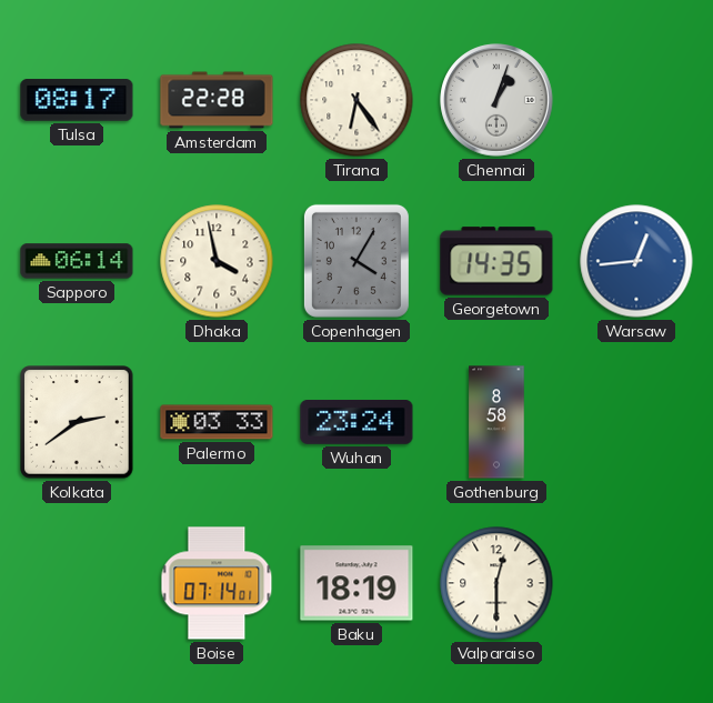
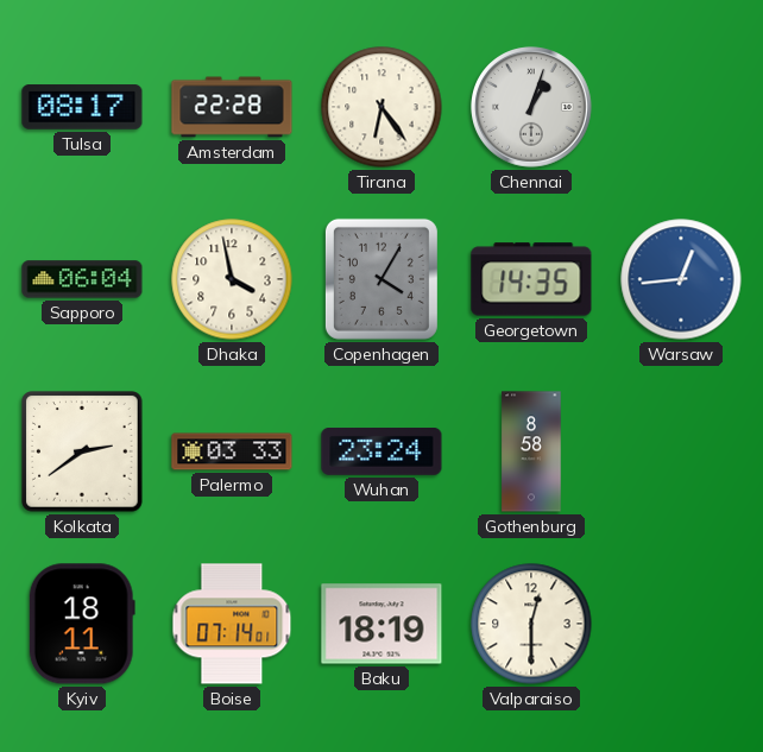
Sapporo: 06:14 -> 06:04
Kyiv: none -> 18:11
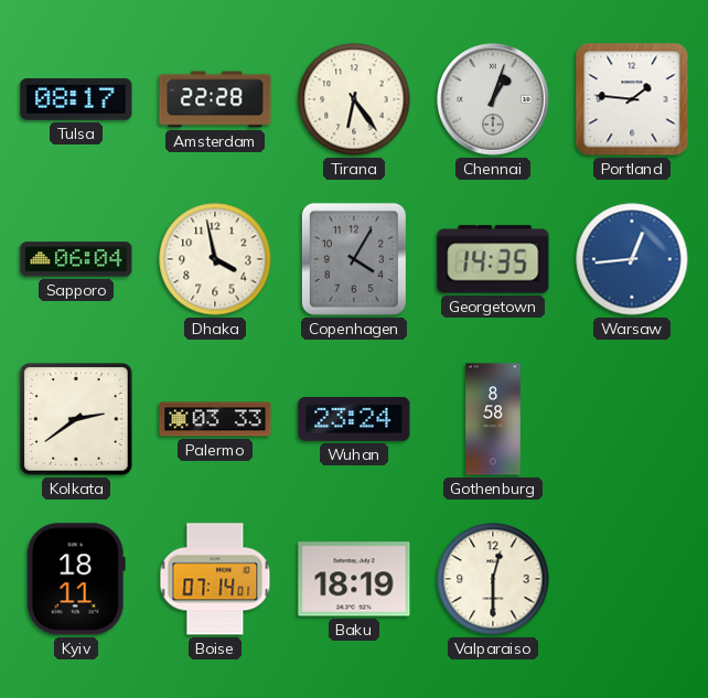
Portland: none -> 1:46
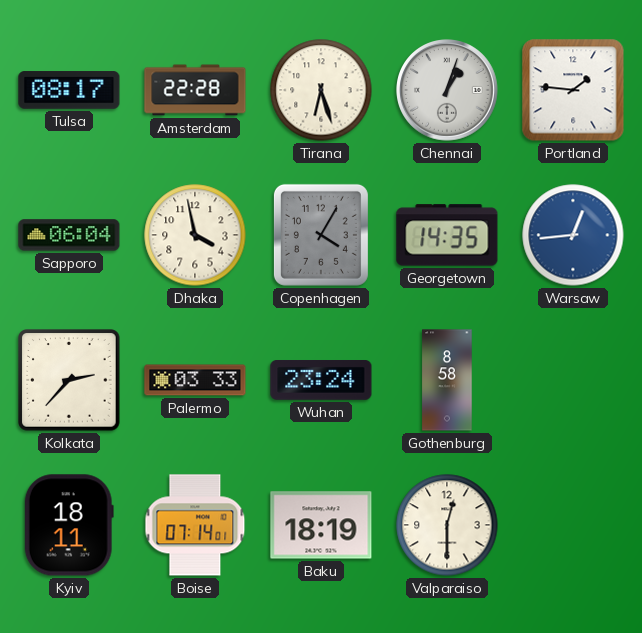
Tirana: 6:24 -> 6:27
Kolkata: 2:39 -> 2:37
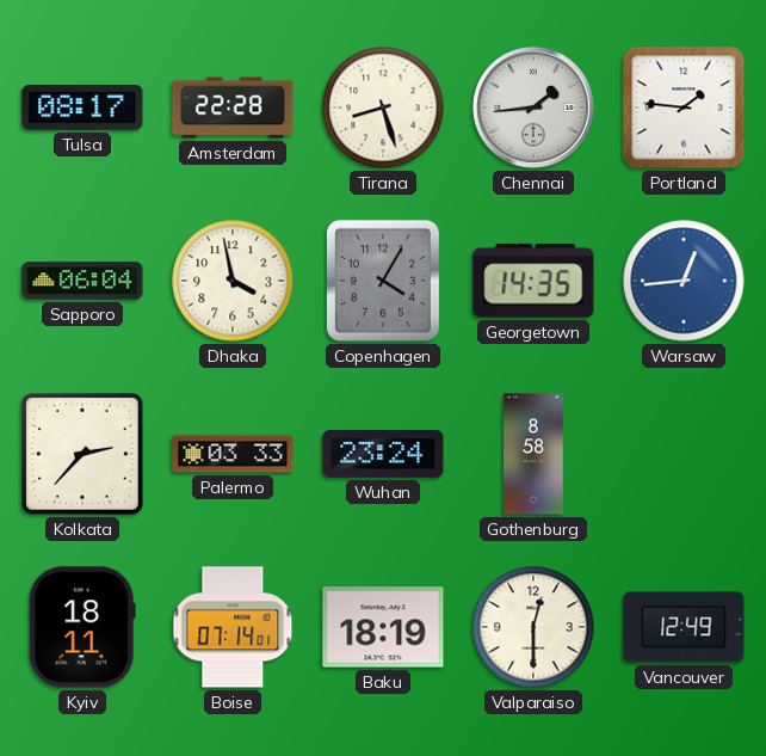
Tirana: 6:27 -> 8:27
Chennai: 1:03 -> 1:44
Vancouver: none -> 12:49
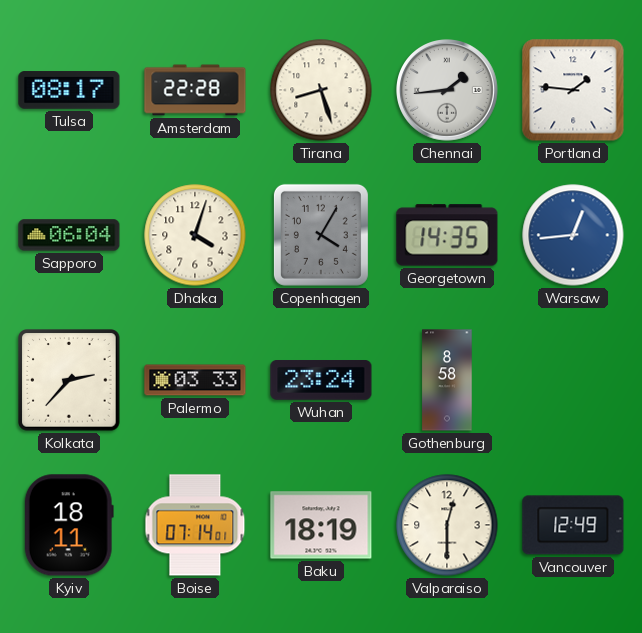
Dhaka: 3:58 -> 4:03
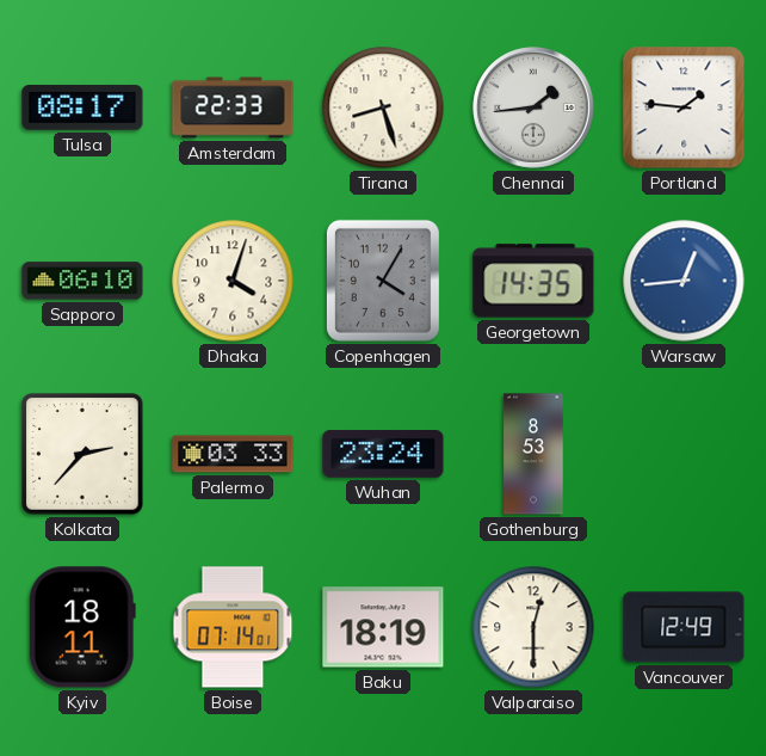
Amsterdam: 22:28 -> 22:33
Sapporo: 06:04 -> 06:10
Gothenburg: 8:58 -> 8:53
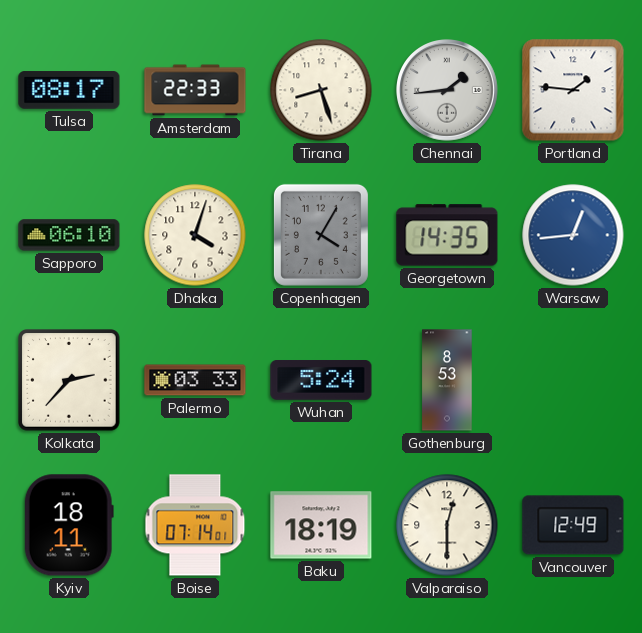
Wuhan: 23:24 -> 5:24
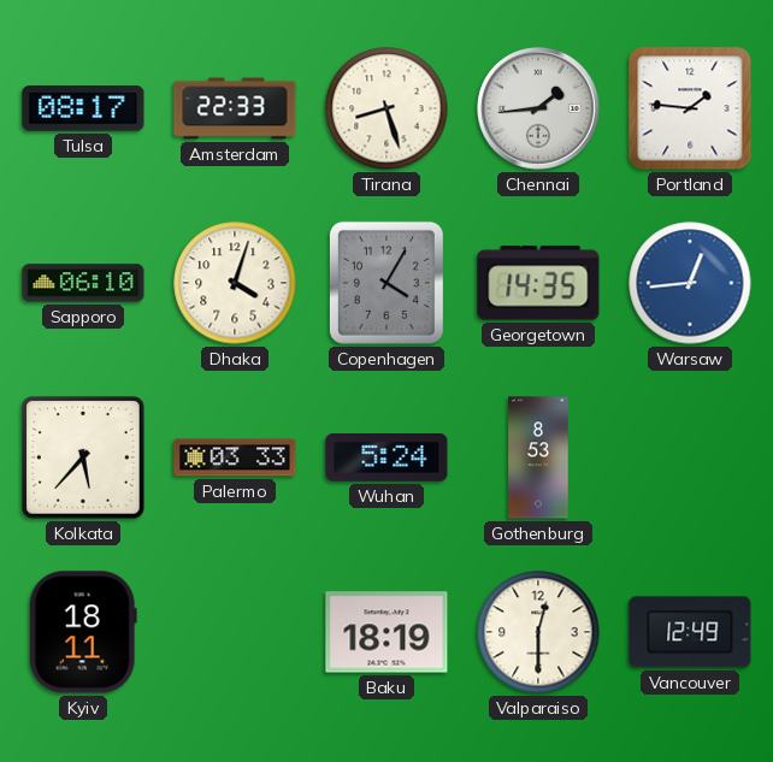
Kolkata: 2:37 -> 5:37
Boise: 07:14 -> none
